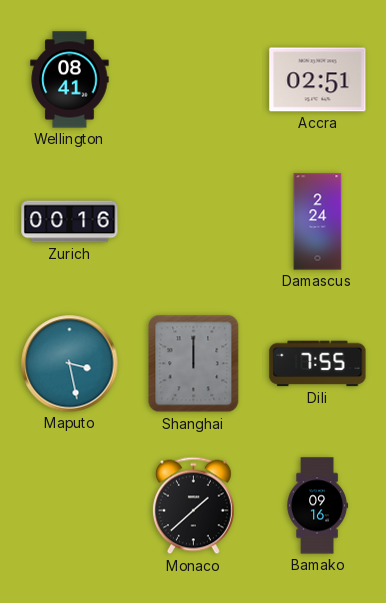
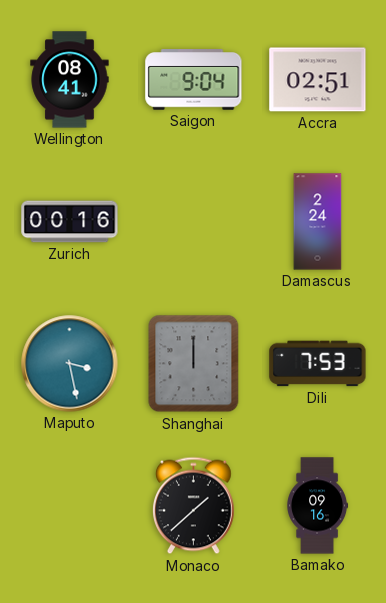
Saigon: none -> 9:04
Dili: 7:55 -> 7:53
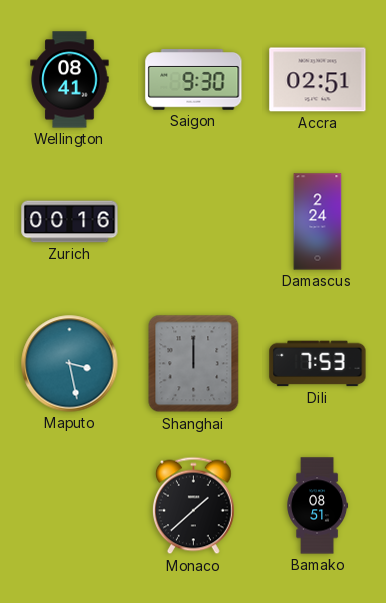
Saigon: 9:04 -> 9:30
Bamako: 09:16 -> 08:51
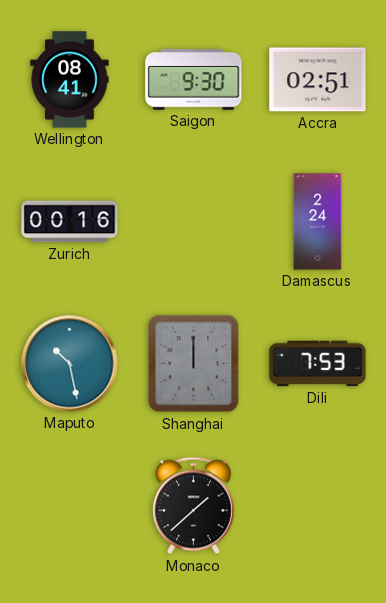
Maputo: 3:28 -> 10:28
Bamako: 08:51 -> none
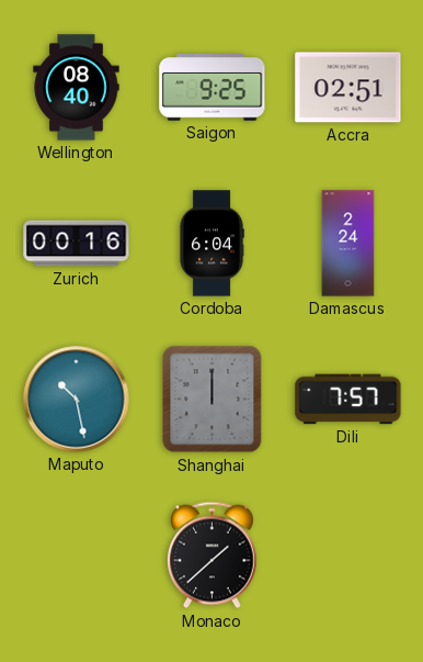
Wellington: 08:41 -> 08:40
Saigon: 9:30 -> 9:25
Cordoba: none -> 6:04
Dili: 7:53 -> 7:57
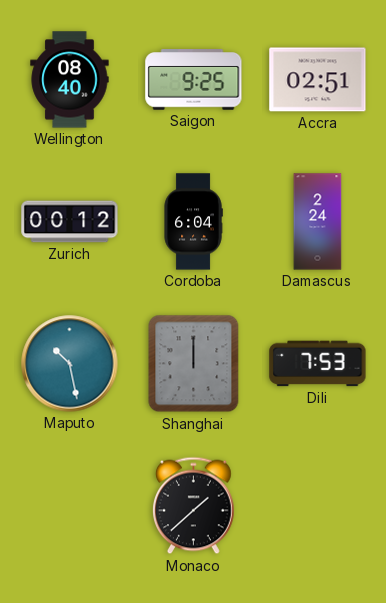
Zurich: 00:16 -> 00:12
Dili: 7:57 -> 7:53
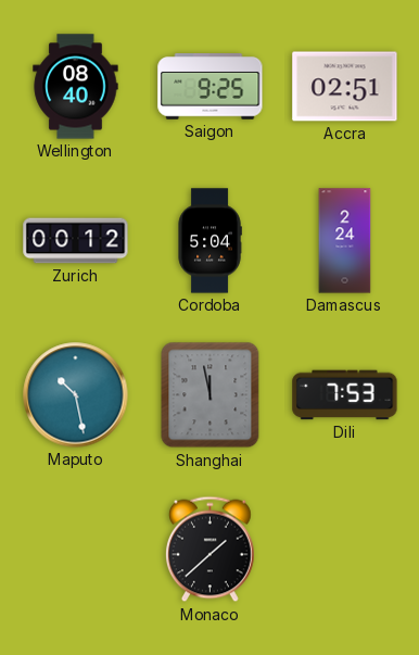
Cordoba: 6:04 -> 5:04
Shanghai: 12:00 -> 11:58
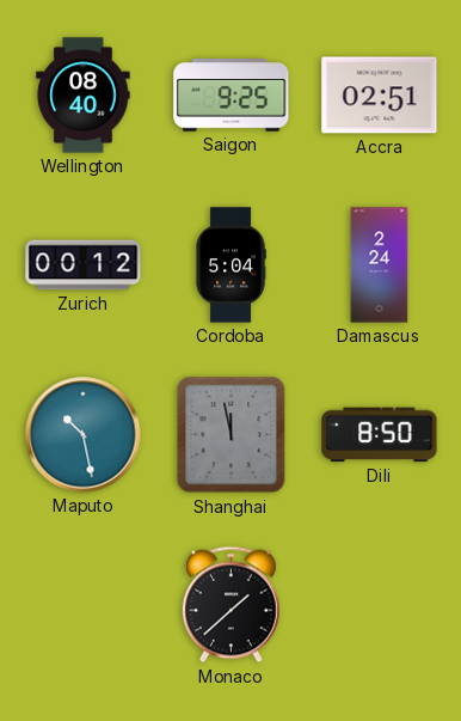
Dili: 7:53 -> 8:50
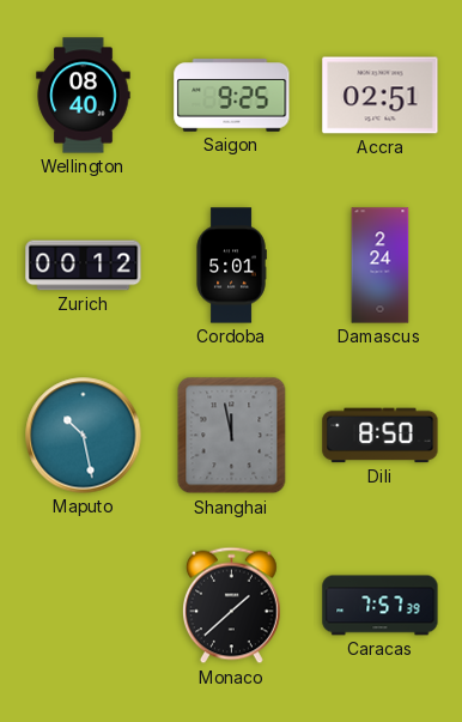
Cordoba: 5:04 -> 5:01
Caracas: none -> 7:57
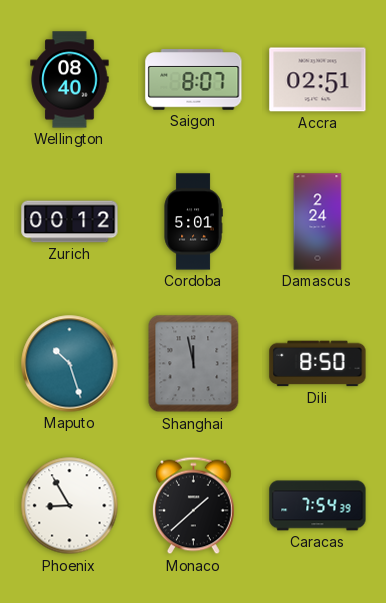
Saigon: 9:25 -> 8:07
Maputo: 10:28 -> 10:27
Phoenix: none -> 8:55
Caracas: 7:57 -> 7:54
